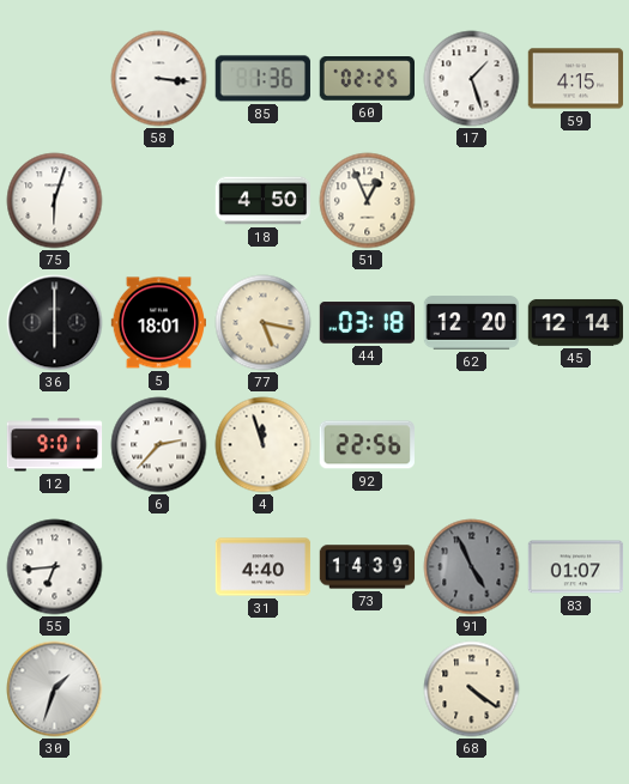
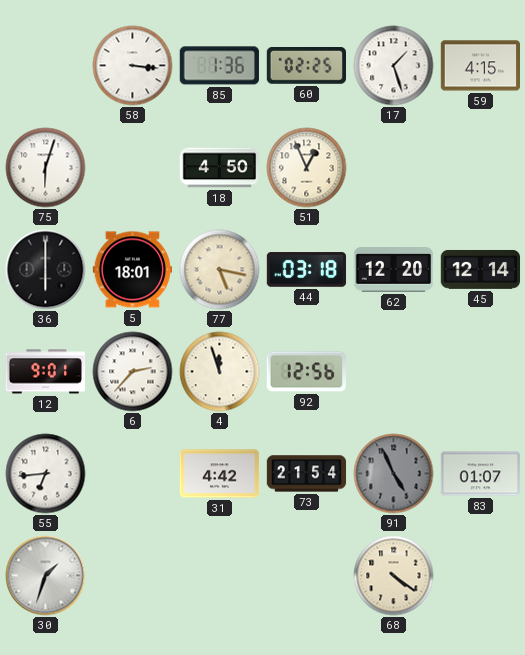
92: 22:56 -> 12:56
31: 4:40 -> 4:42
73: 14:39 -> 21:54
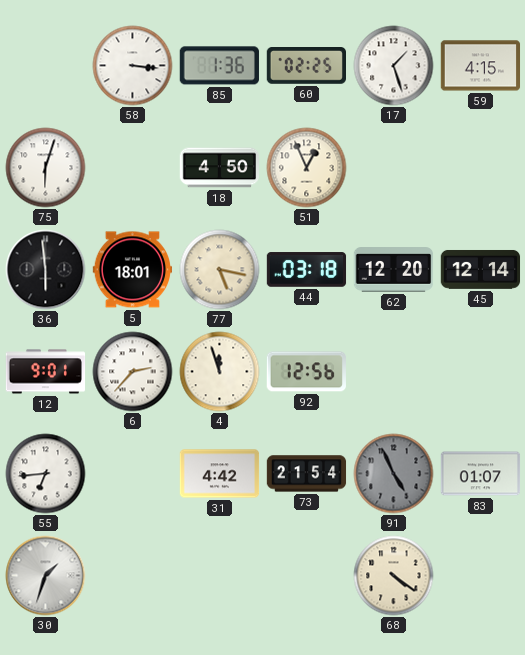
36: 6:00 -> 5:59
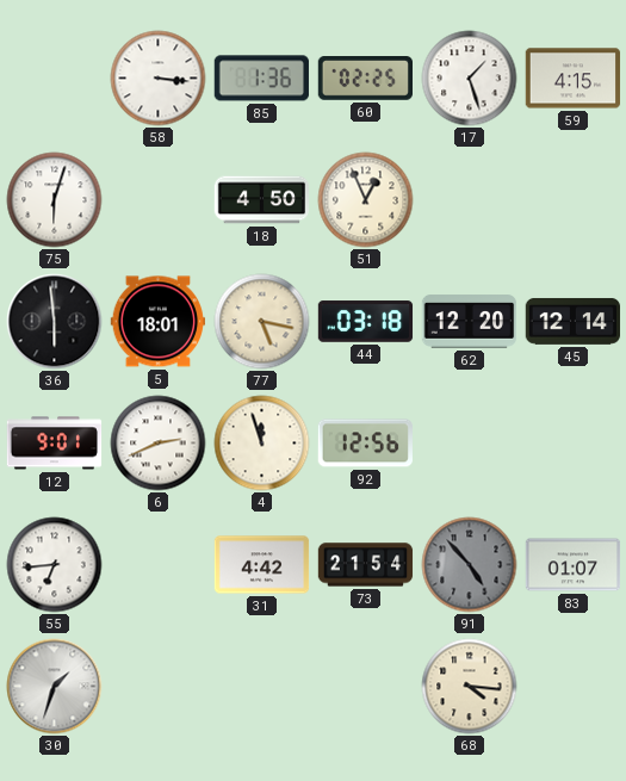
6: 2:37 -> 2:41
91: 4:56 -> 4:53
68: 4:21 -> 4:16
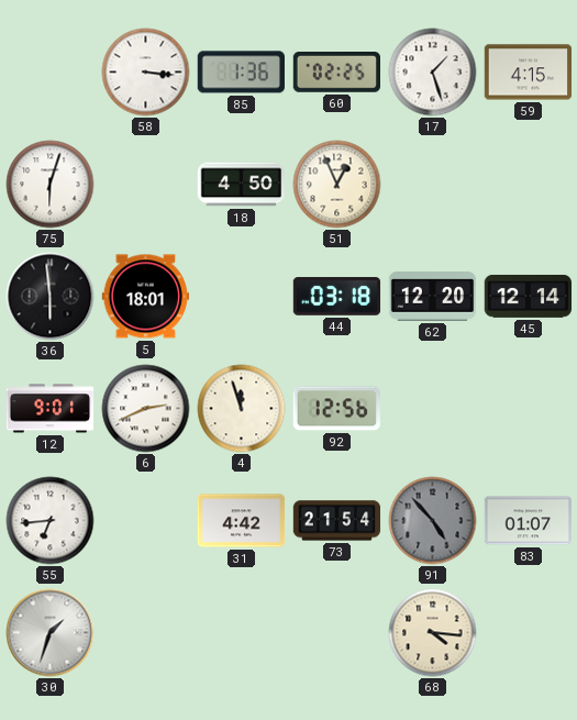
77: 5:17 -> none
